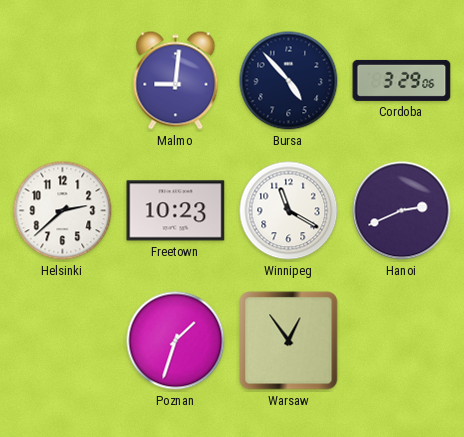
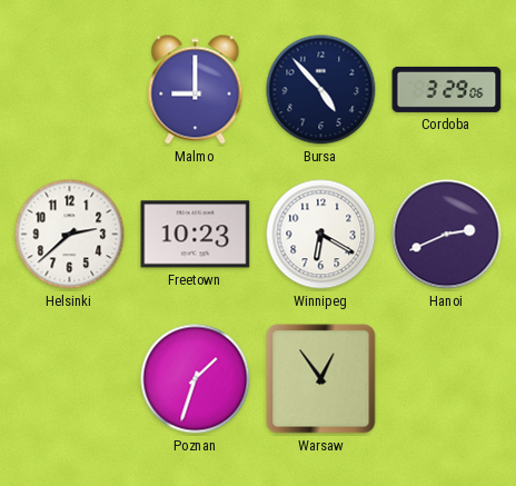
Malmo: 9:01 -> 9:00
Winnipeg: 11:20 -> 6:20
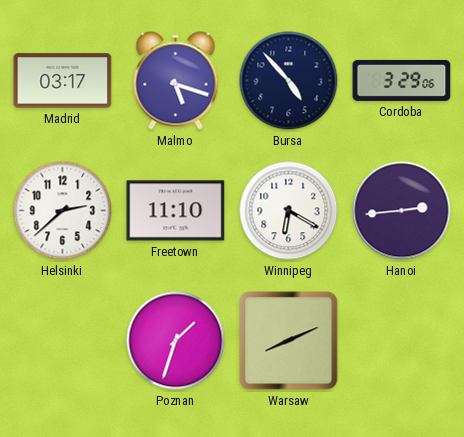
Madrid: none -> 03:17
Malmo: 9:00 -> 5:18
Freetown: 10:23 -> 11:10
Hanoi: 2:41 -> 2:44
Warsaw: 12:54 -> 8:11
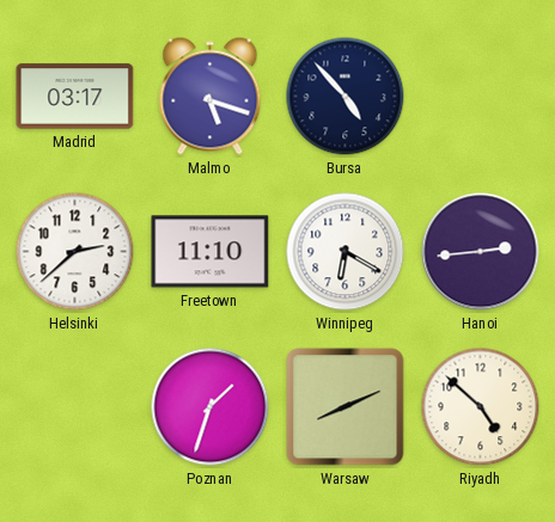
Cordoba: 3:29 -> none
Riyadh: none -> 4:52
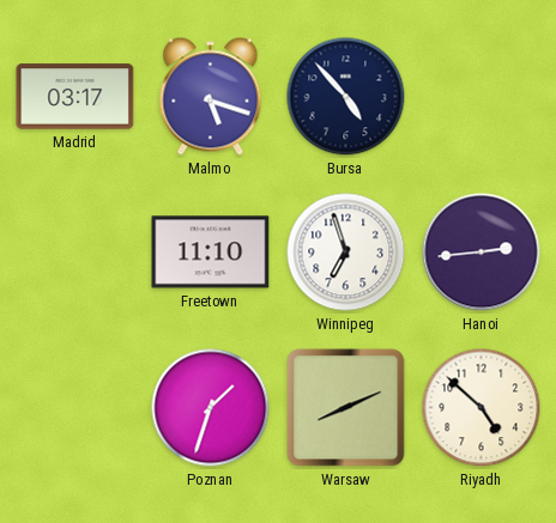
Helsinki: 2:38 -> none
Winnipeg: 6:20 -> 6:57
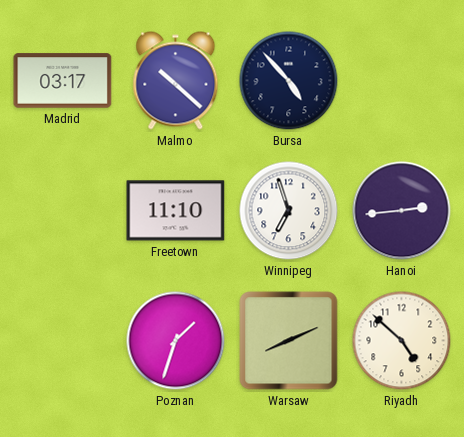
Malmo: 5:18 -> 10:22
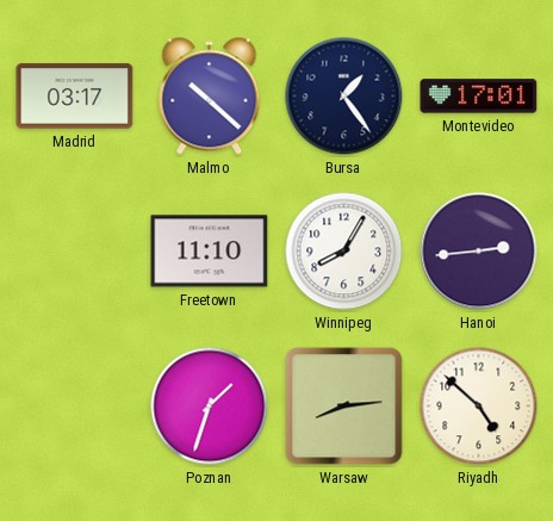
Bursa: 4:53 -> 1:24
Montevideo: none -> 17:01
Winnipeg: 6:57 -> 8:05
Warsaw: 8:11 -> 8:14
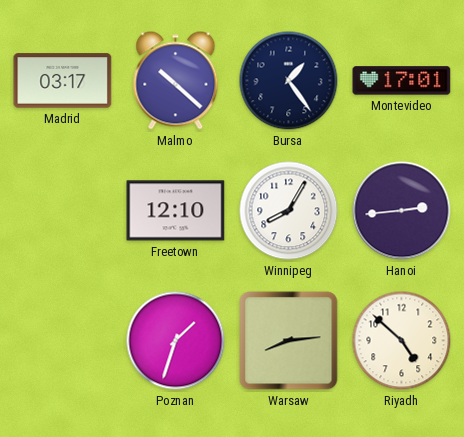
Freetown: 11:10 -> 12:10
